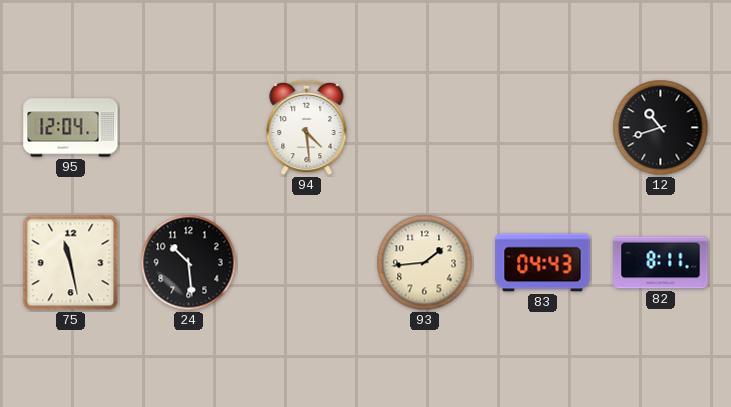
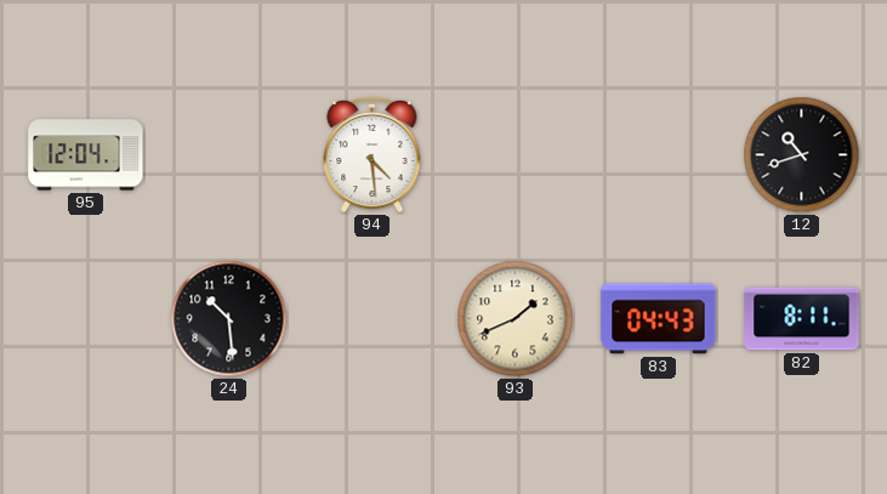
75: 11:28 -> none
93: 1:44 -> 1:41
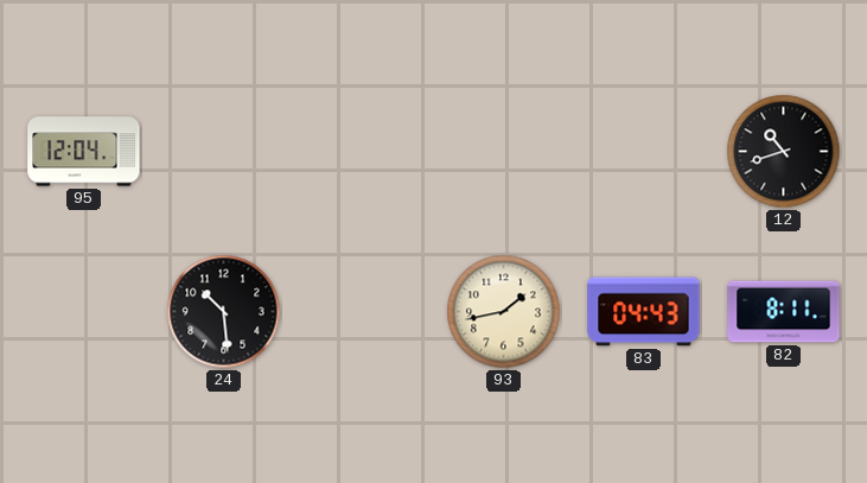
94: 4:29 -> none
93: 1:41 -> 1:43
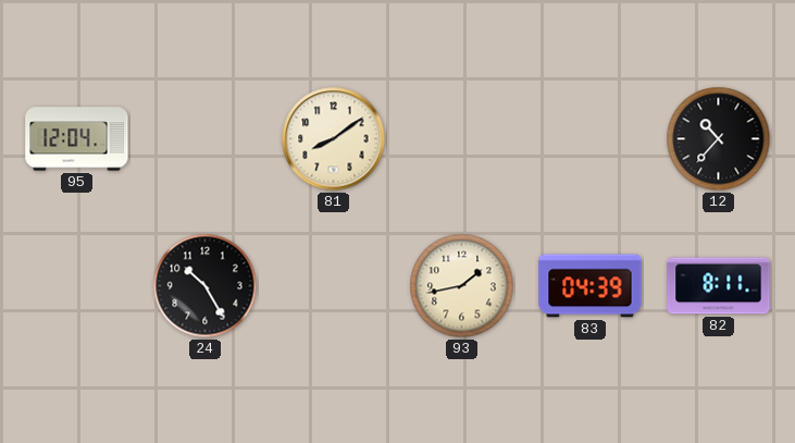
81: none -> 8:09
12: 10:42 -> 10:37
24: 10:29 -> 10:25
83: 04:43 -> 04:39
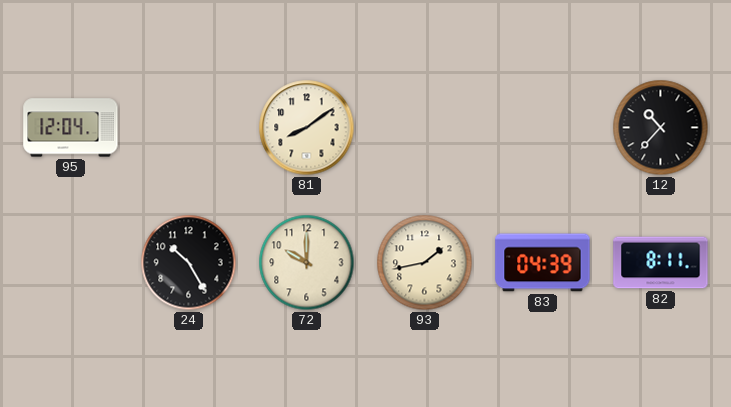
72: none -> 10:00
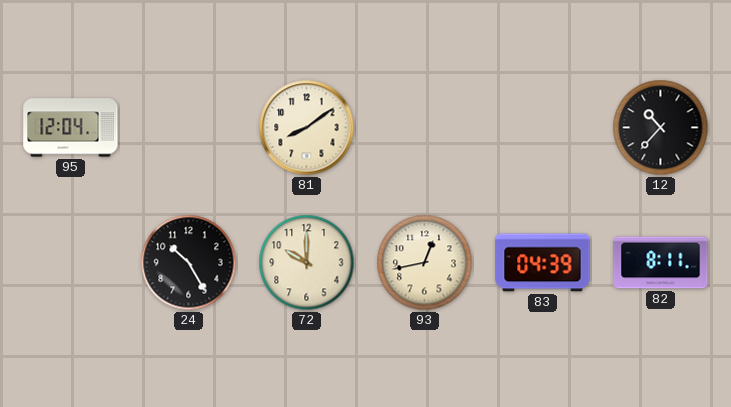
93: 1:43 -> 12:43
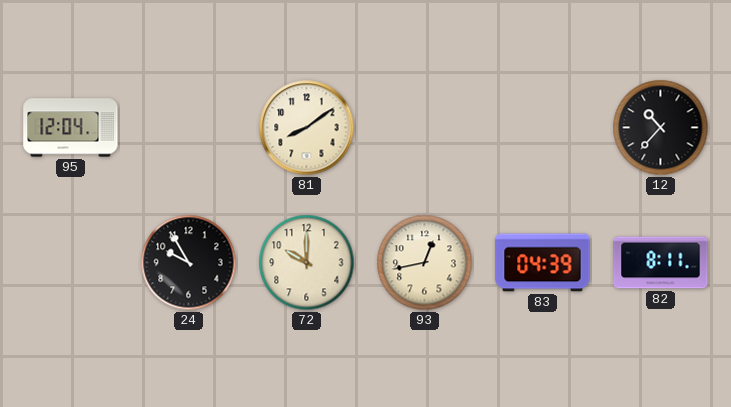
24: 10:25 -> 9:55
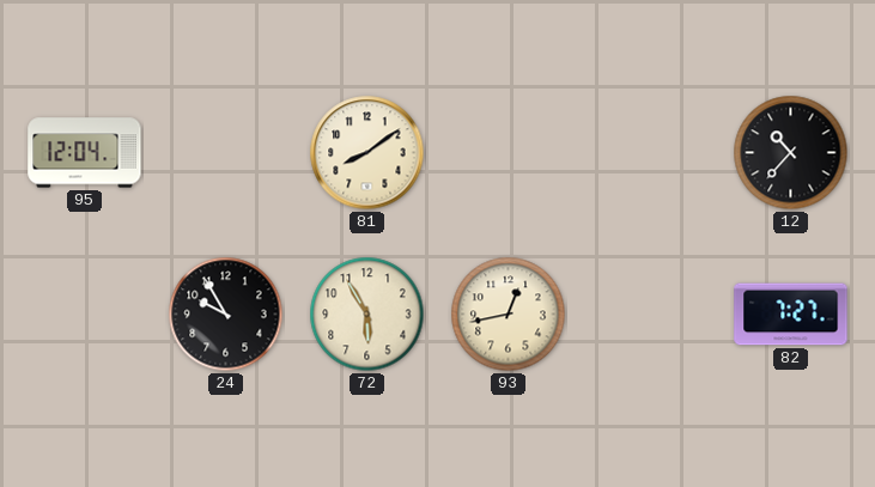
72: 10:00 -> 5:55
83: 04:39 -> none
82: 8:11 -> 7:27
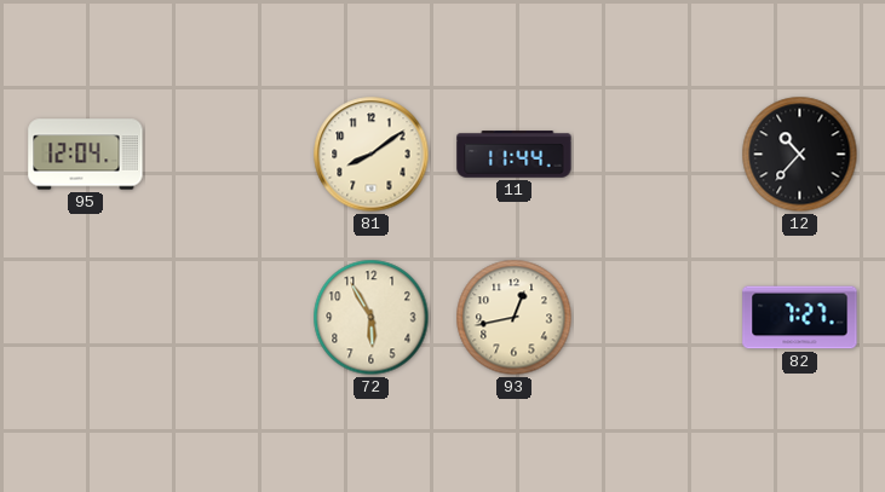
11: none -> 11:44
24: 9:55 -> none
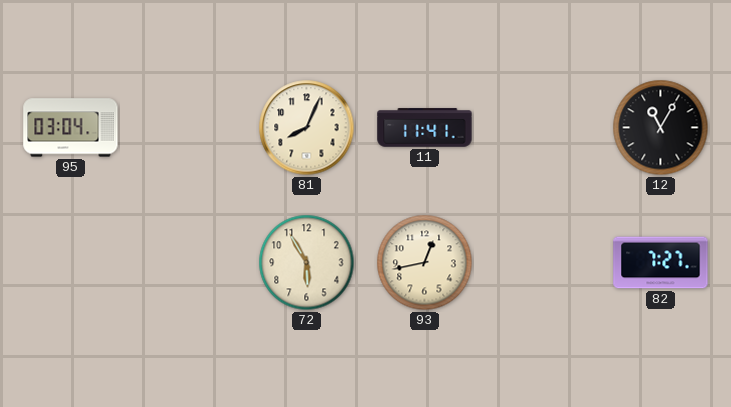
95: 12:04 -> 03:04
81: 8:09 -> 8:04
11: 11:44 -> 11:41
12: 10:37 -> 11:05
